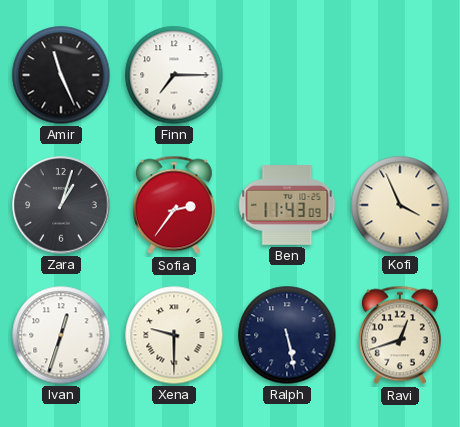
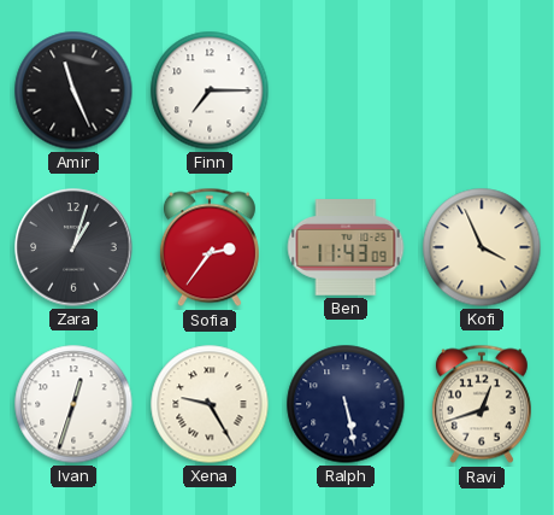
Xena: 9:30 -> 9:25
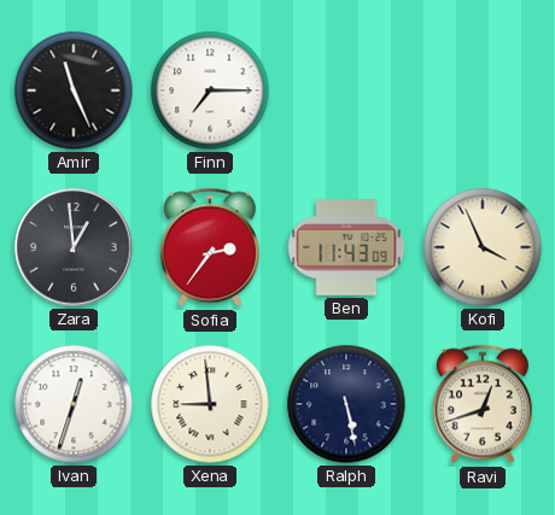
Zara: 1:03 -> 12:59
Xena: 9:25 -> 8:59
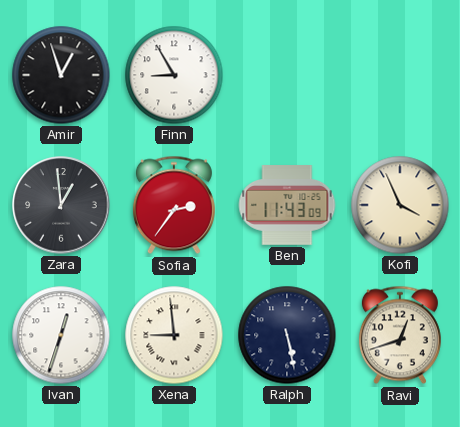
Amir: 11:26 -> 12:57
Finn: 7:15 -> 8:55
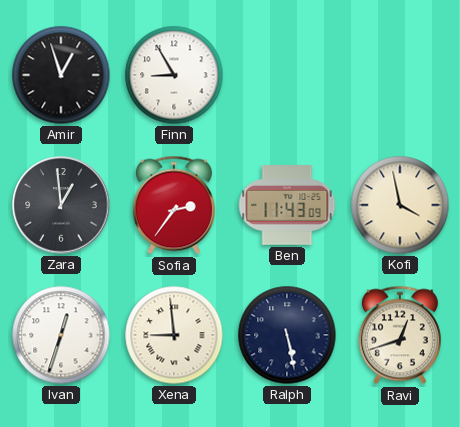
Kofi: 3:56 -> 3:58
